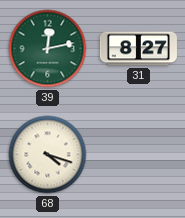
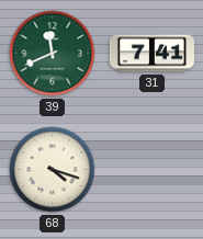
39: 12:13 -> 11:41
31: 8:27 -> 7:41
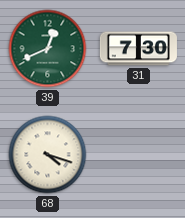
39: 11:41 -> 12:41
31: 7:41 -> 7:30
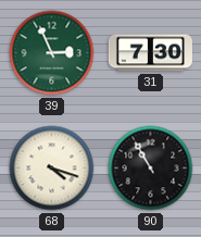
39: 12:41 -> 2:56
90: none -> 10:55
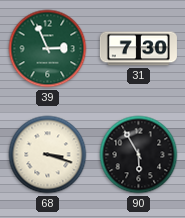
68: 4:18 -> 3:18
90: 10:55 -> 5:55
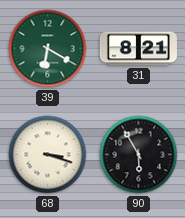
39: 2:56 -> 6:20
31: 7:30 -> 8:21
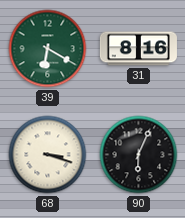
31: 8:21 -> 8:16
90: 5:55 -> 6:04
